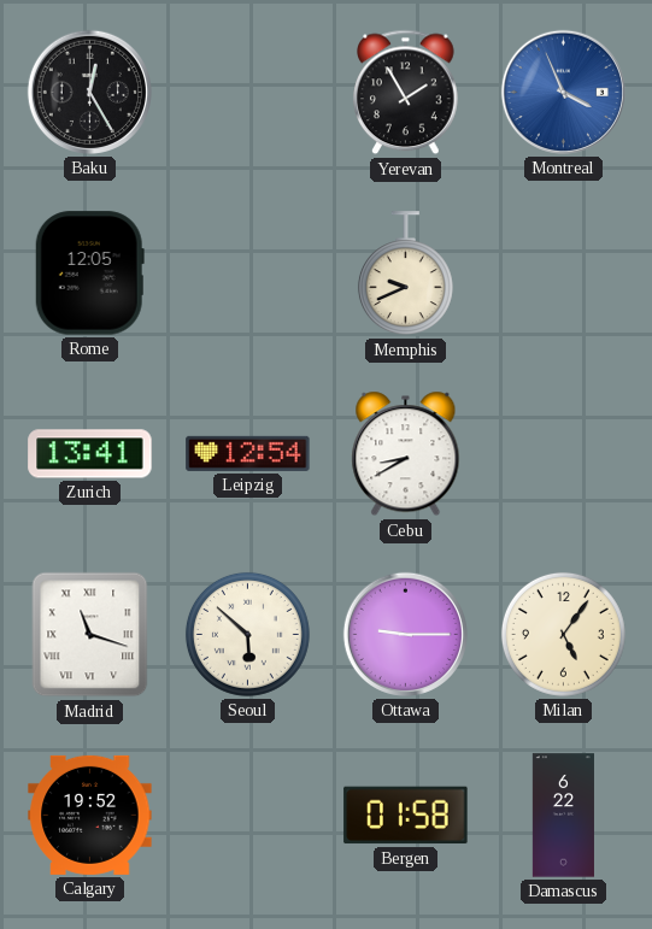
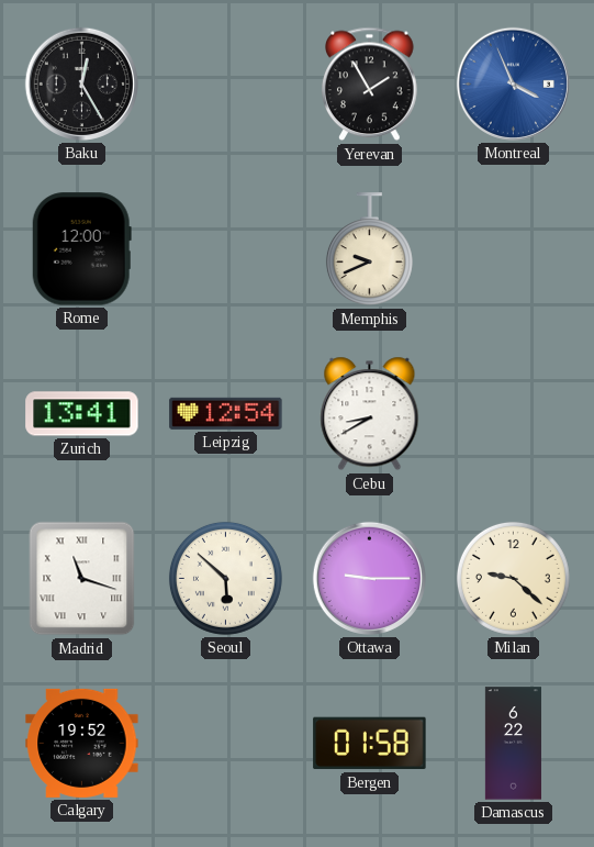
Rome: 12:05 -> 12:00
Milan: 5:06 -> 9:22
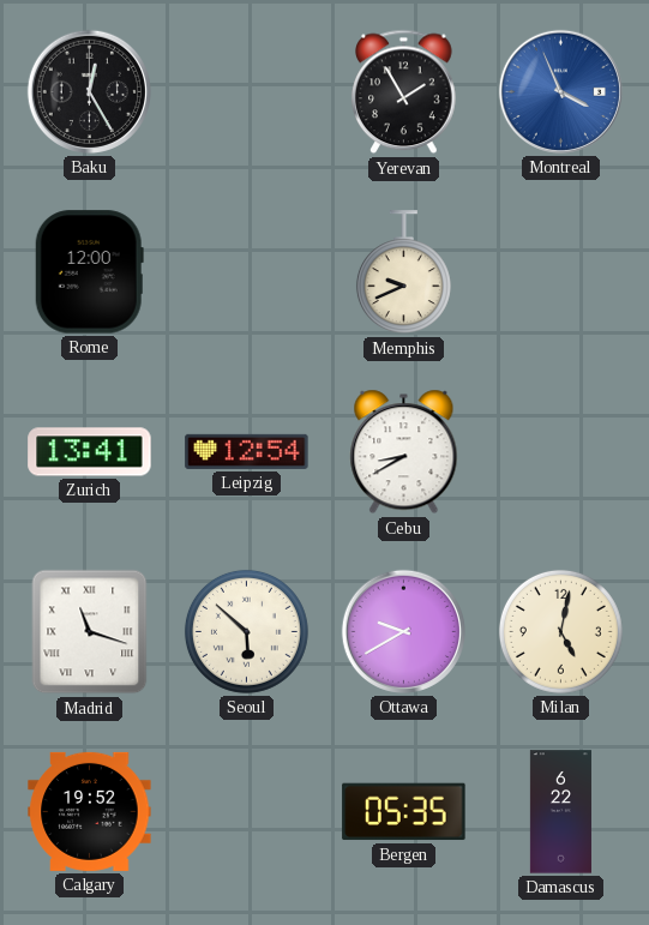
Ottawa: 9:15 -> 9:40
Milan: 9:22 -> 5:02
Bergen: 01:58 -> 05:35
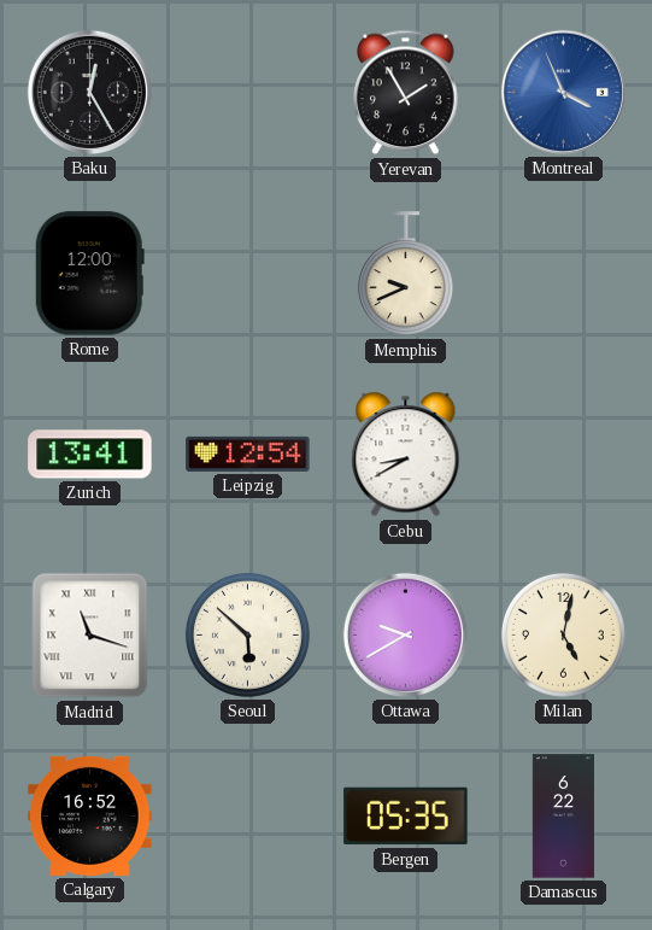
Calgary: 19:52 -> 16:52
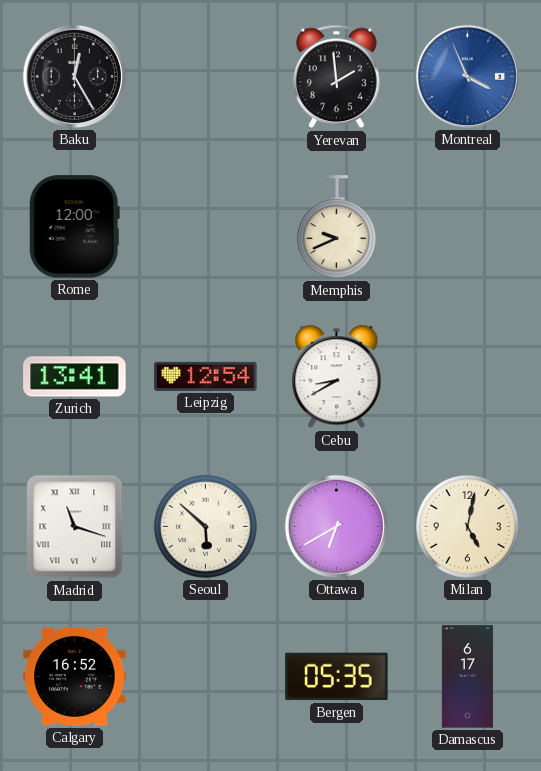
Yerevan: 1:55 -> 1:59
Ottawa: 9:40 -> 6:40
Damascus: 6:22 -> 6:17
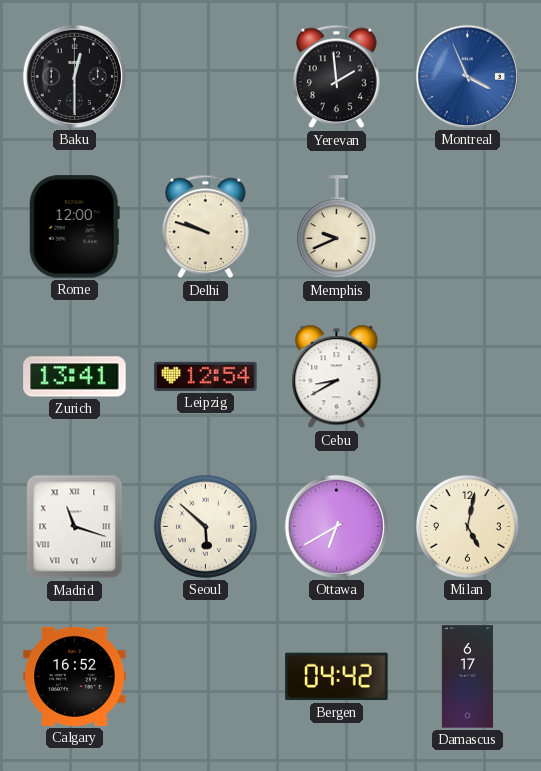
Baku: 12:25 -> 12:30
Delhi: none -> 9:48
Bergen: 05:35 -> 04:42
